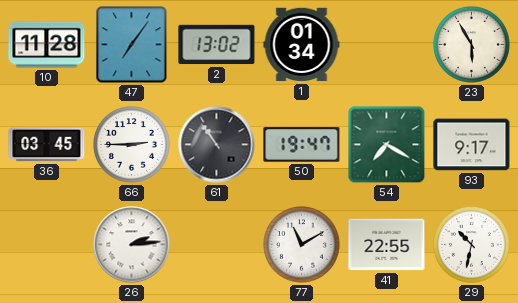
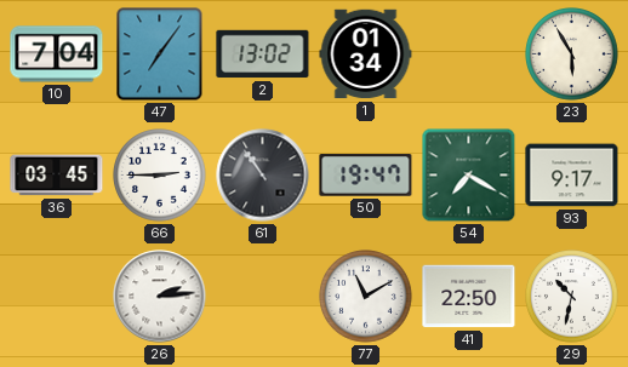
10: 11:28 -> 7:04
41: 22:55 -> 22:50
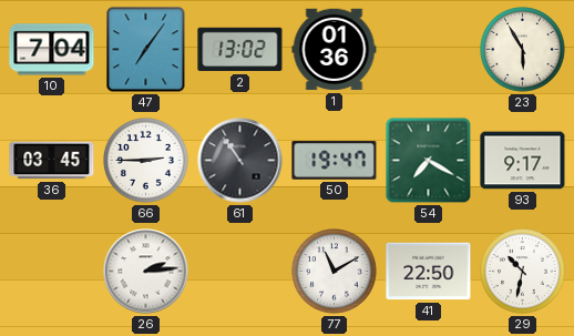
1: 01:34 -> 01:36
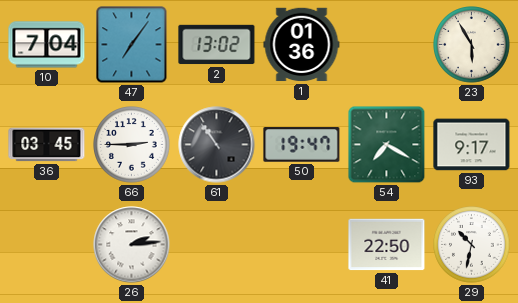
77: 11:10 -> none
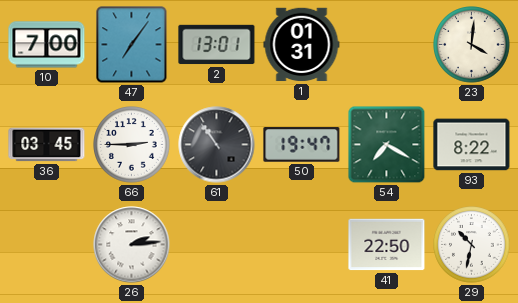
10: 7:04 -> 7:00
2: 13:02 -> 13:01
1: 01:36 -> 01:31
23: 5:55 -> 4:01
93: 9:17 -> 8:22
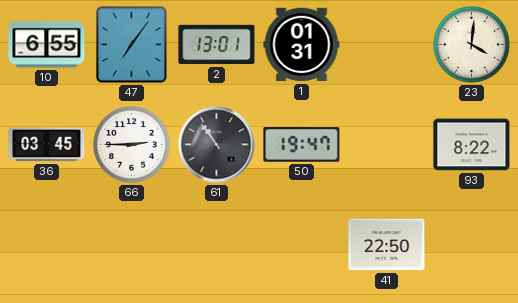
10: 7:00 -> 6:55
54: 7:20 -> none
26: 2:14 -> none
29: 10:32 -> none
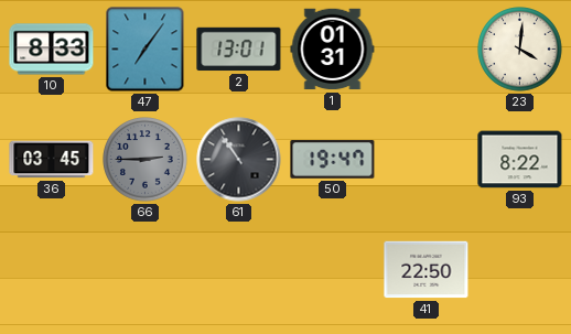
10: 6:55 -> 8:33
66 dial: white -> grey
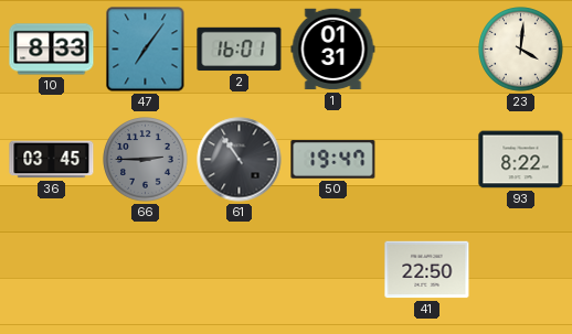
2: 13:01 -> 16:01
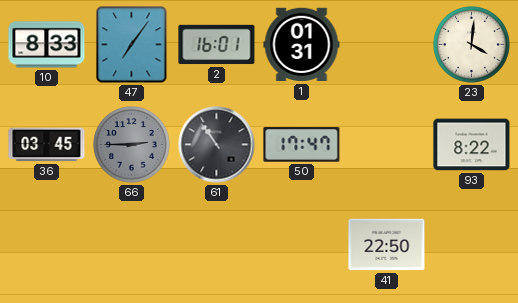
50: 19:47 -> 17:47
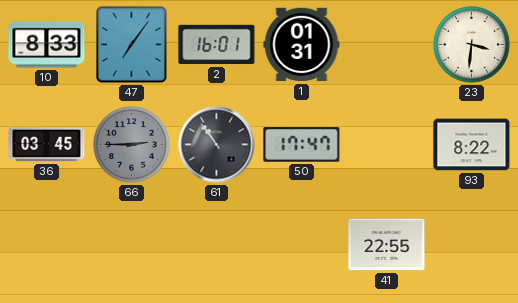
23: 4:01 -> 3:31
41: 22:50 -> 22:55
